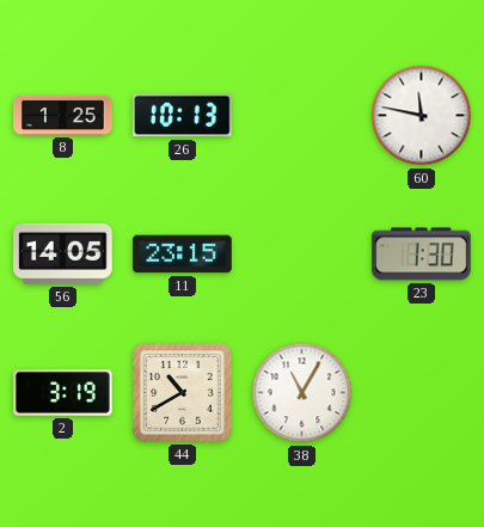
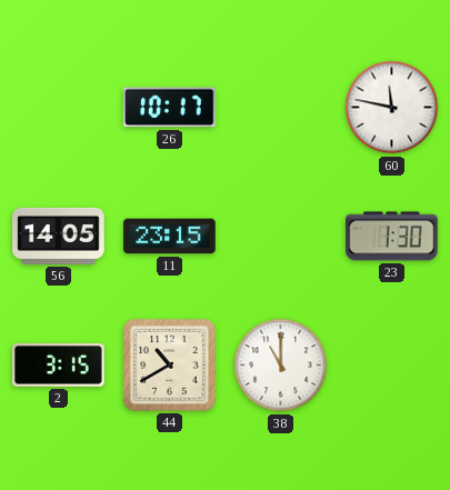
8: 1:25 -> none
26: 10:13 -> 10:17
2: 3:19 -> 3:15
38: 11:05 -> 11:00
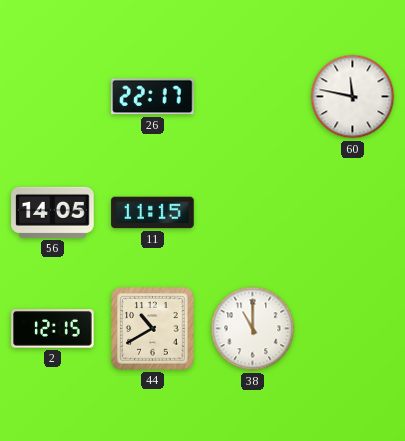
26: 10:17 -> 22:17
11: 23:15 -> 11:15
23: 1:30 -> none
2: 3:15 -> 12:15
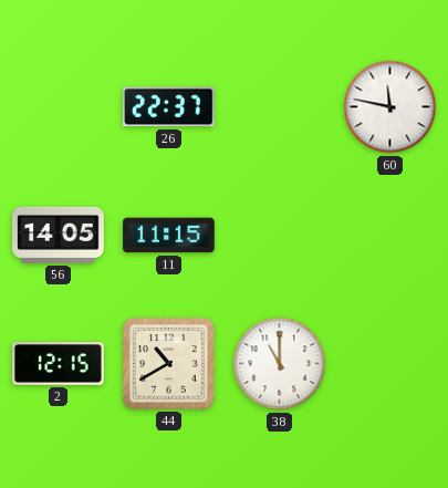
26: 22:17 -> 22:37
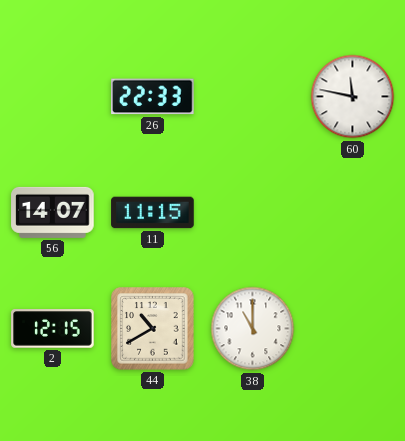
26: 22:37 -> 22:33
56: 14:05 -> 14:07
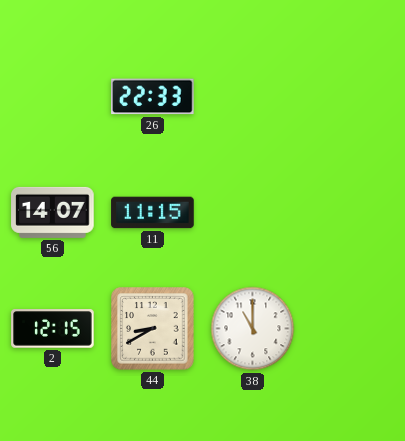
60: 11:47 -> none
44: 10:40 -> 8:40
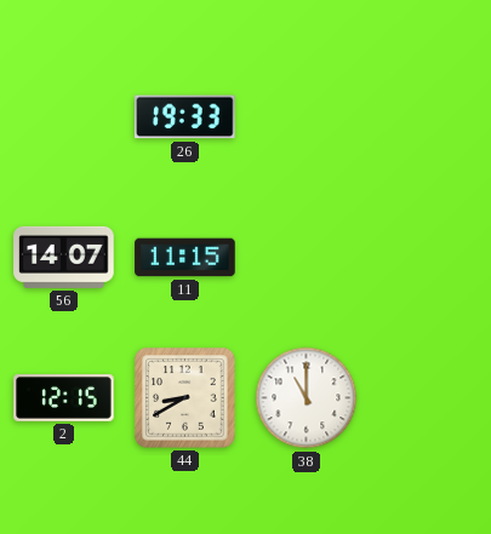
26: 22:33 -> 19:33
